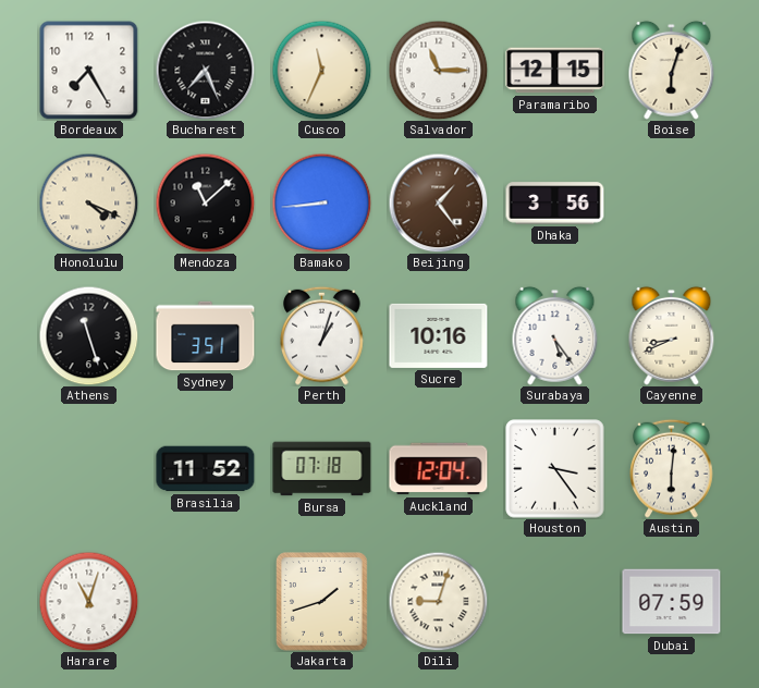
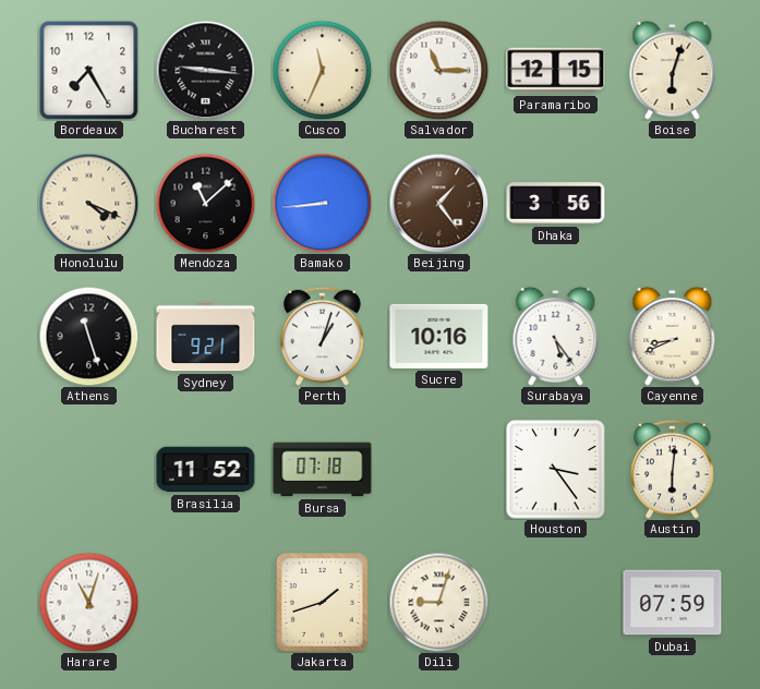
Bucharest: 7:26 -> 9:16
Sydney: 3:51 -> 9:21
Auckland: 12:04 -> none
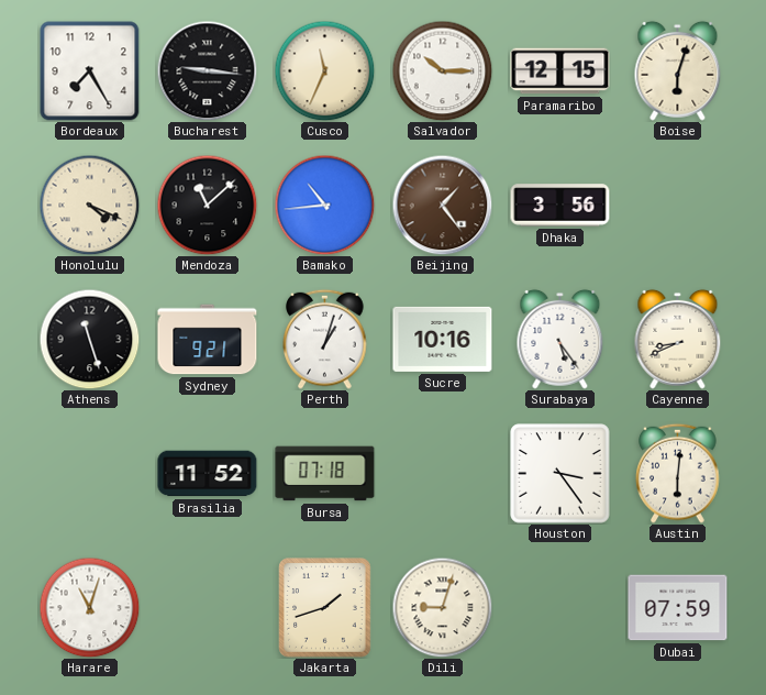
Salvador: 11:15 -> 10:15
Bamako: 8:44 -> 10:44
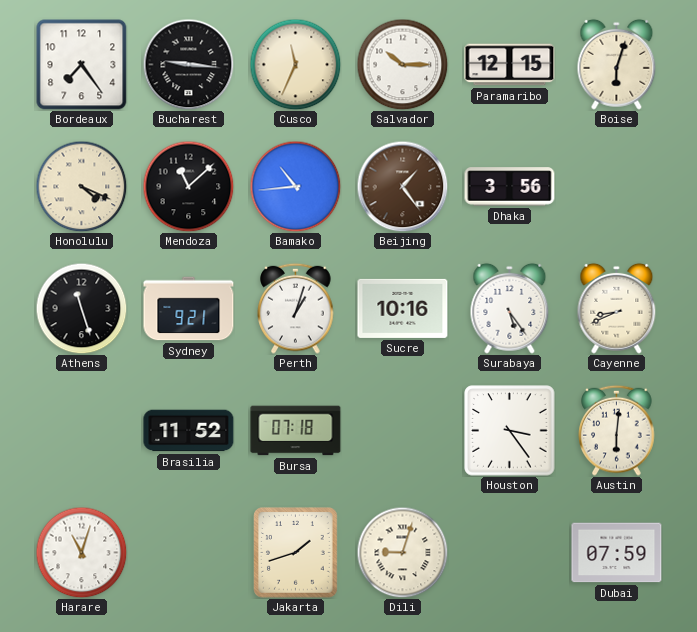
Bordeaux: 7:25 -> 7:24
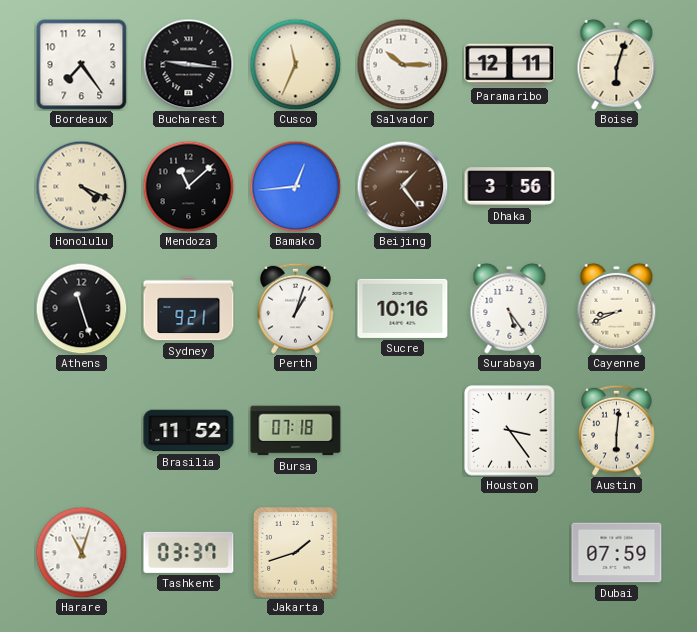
Paramaribo: 12:15 -> 12:11
Bamako: 10:44 -> 12:44
Tashkent: none -> 03:37
Dili: 9:03 -> none
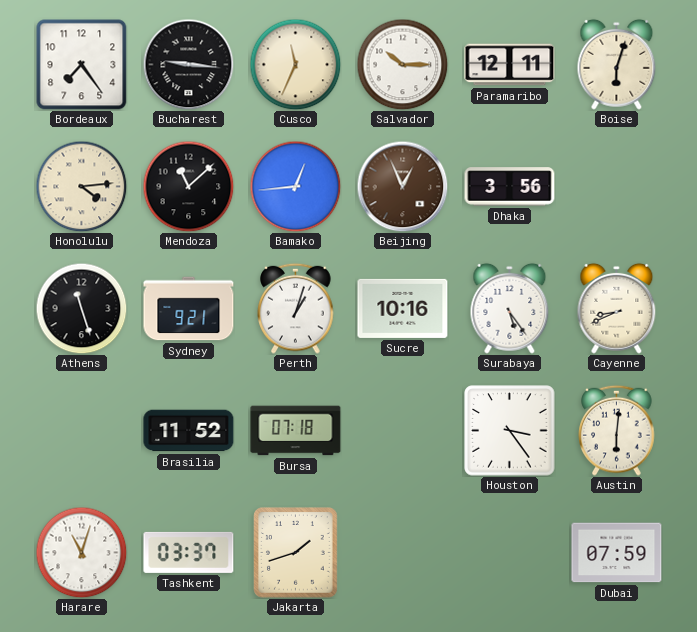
Honolulu: 4:19 -> 4:14
Beijing: 1:24 -> 12:56
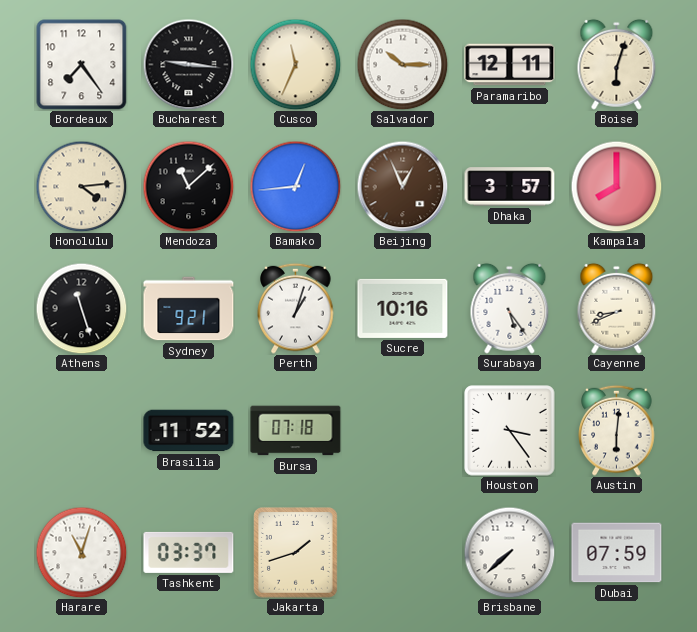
Dhaka: 3:56 -> 3:57
Kampala: none -> 8:00
Brisbane: none -> 7:38
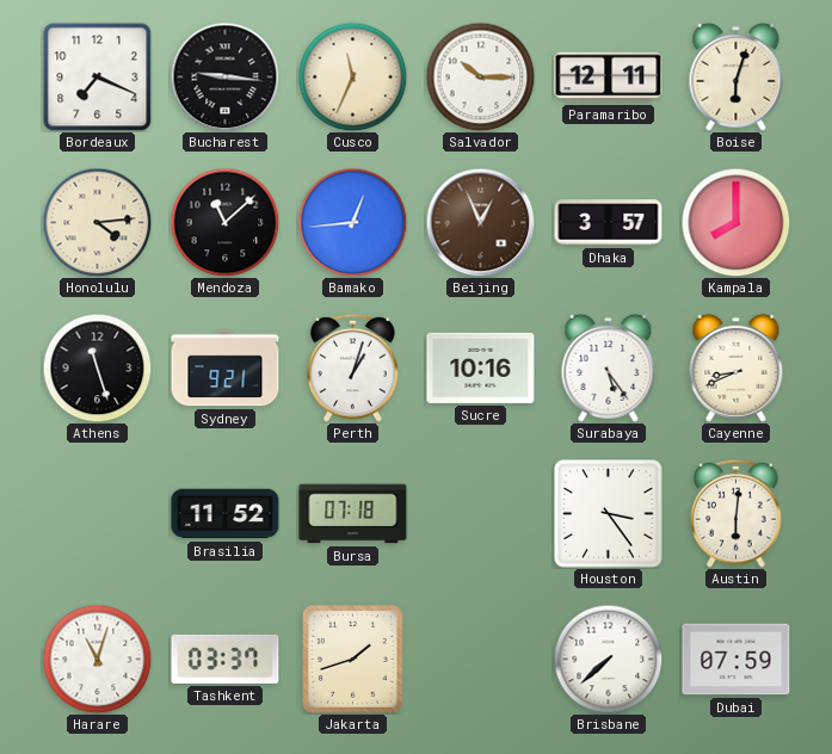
Bordeaux: 7:24 -> 7:19
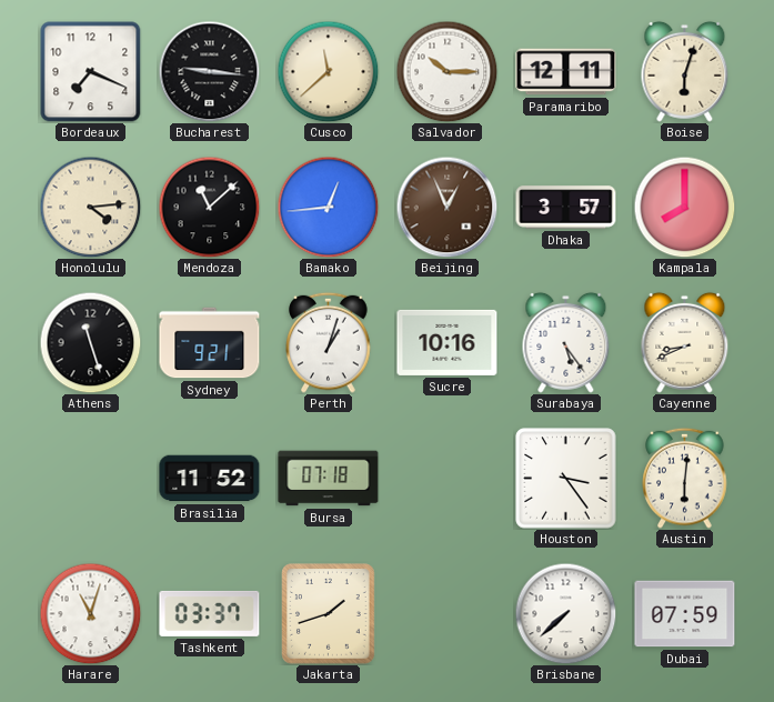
Cusco: 11:34 -> 11:38
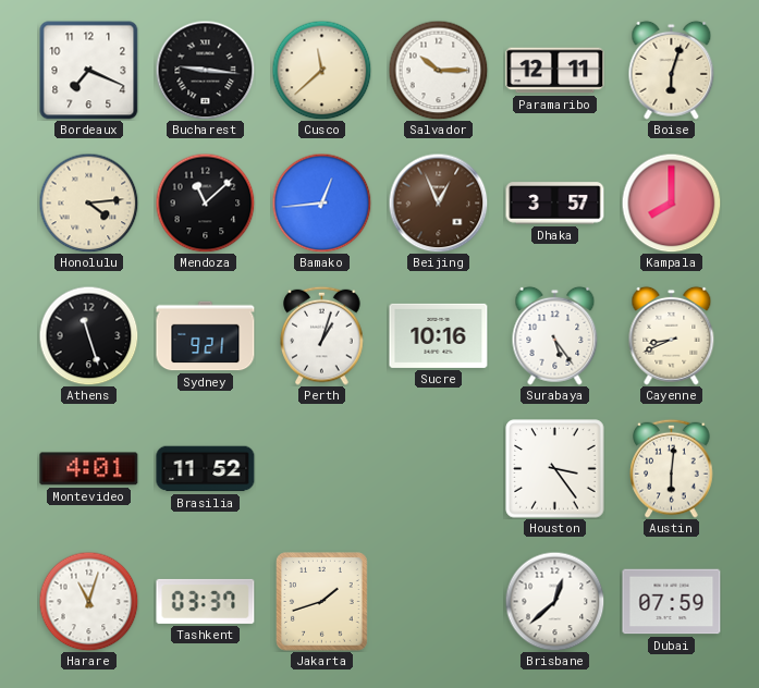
Montevideo: none -> 4:01
Bursa: 07:18 -> none
Brisbane: 7:38 -> 12:38
